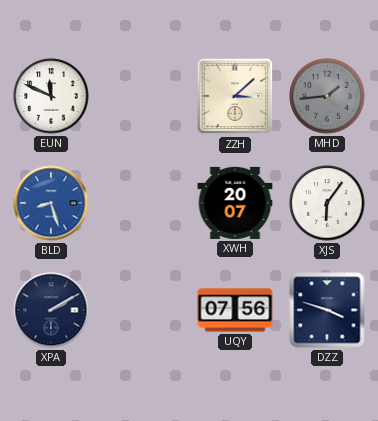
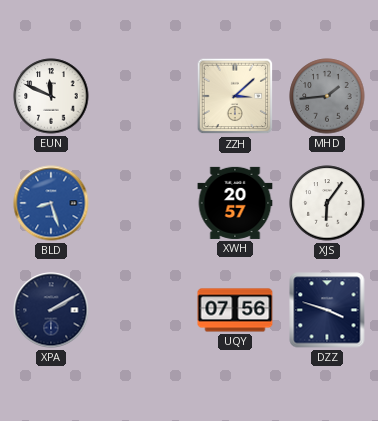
XWH: 20:07 -> 20:57
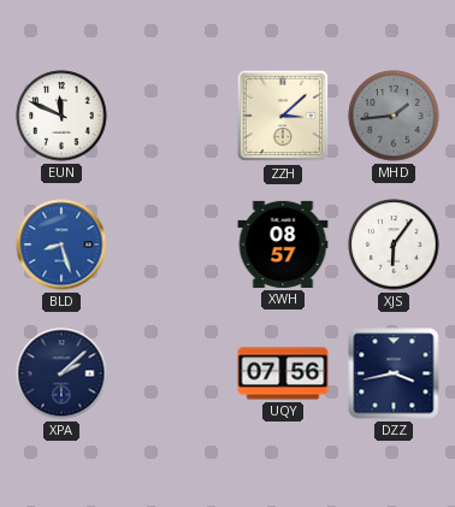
XWH: 20:57 -> 08:57
XPA: 2:10 -> 2:08
DZZ: 3:48 -> 3:43
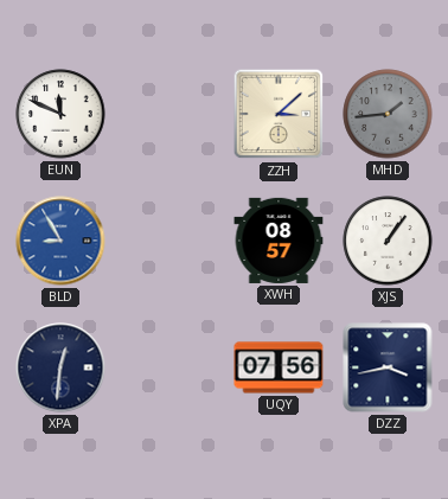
BLD: 8:27 -> 8:55
XJS: 6:06 -> 1:06
XPA: 2:08 -> 12:31
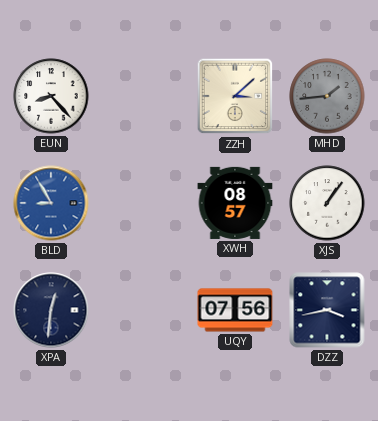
EUN: 11:49 -> 8:23
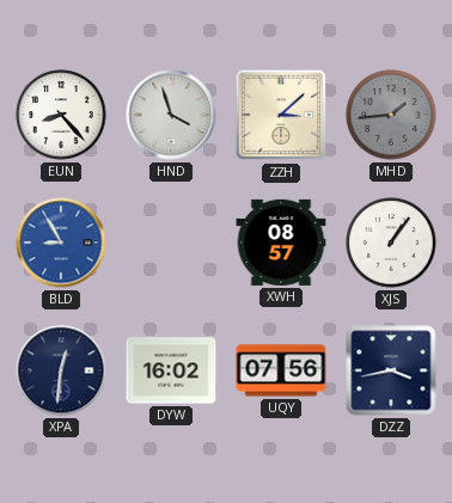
HND: none -> 3:57
DYW: none -> 16:02
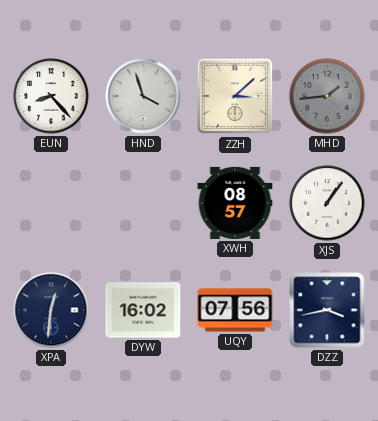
BLD: 8:55 -> none
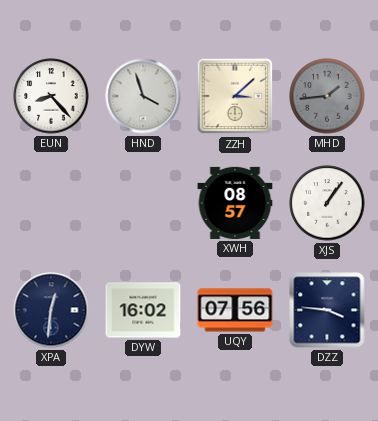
DZZ: 3:43 -> 3:46
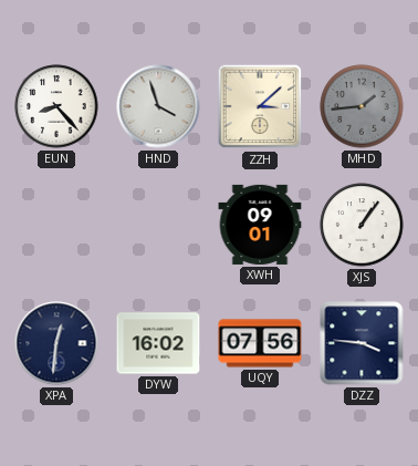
XWH: 08:57 -> 09:01
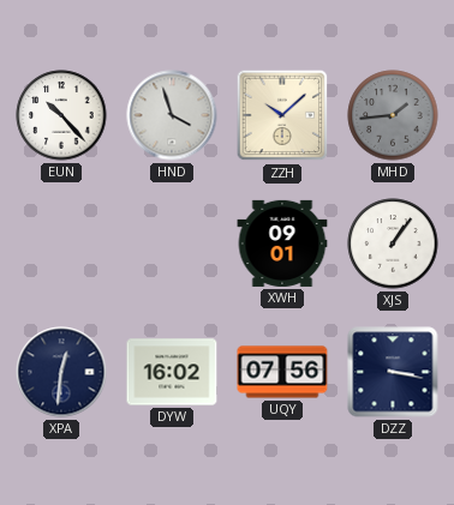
EUN: 8:23 -> 10:23
ZZH: 3:08 -> 10:08
DZZ: 3:46 -> 3:17
